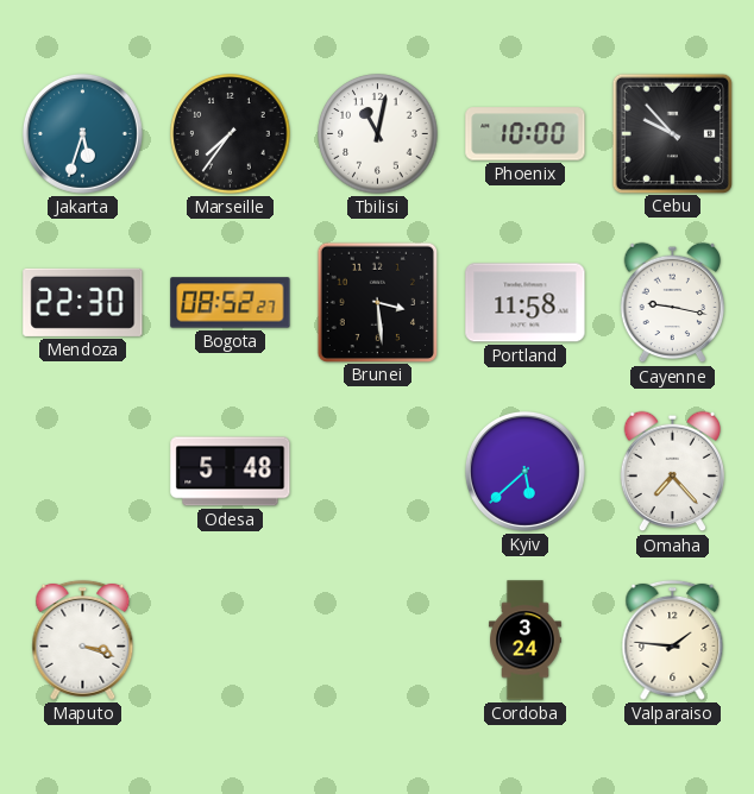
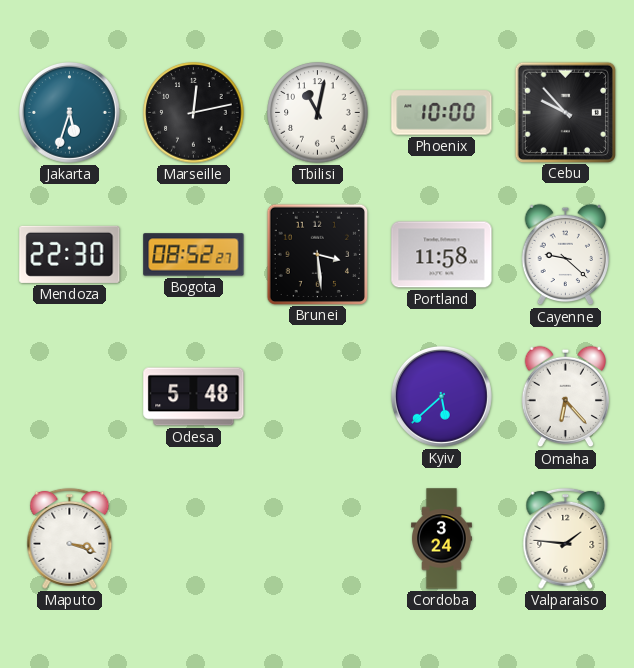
Marseille: 7:36 -> 12:13
Cayenne: 9:17 -> 9:22
Omaha: 7:23 -> 6:23
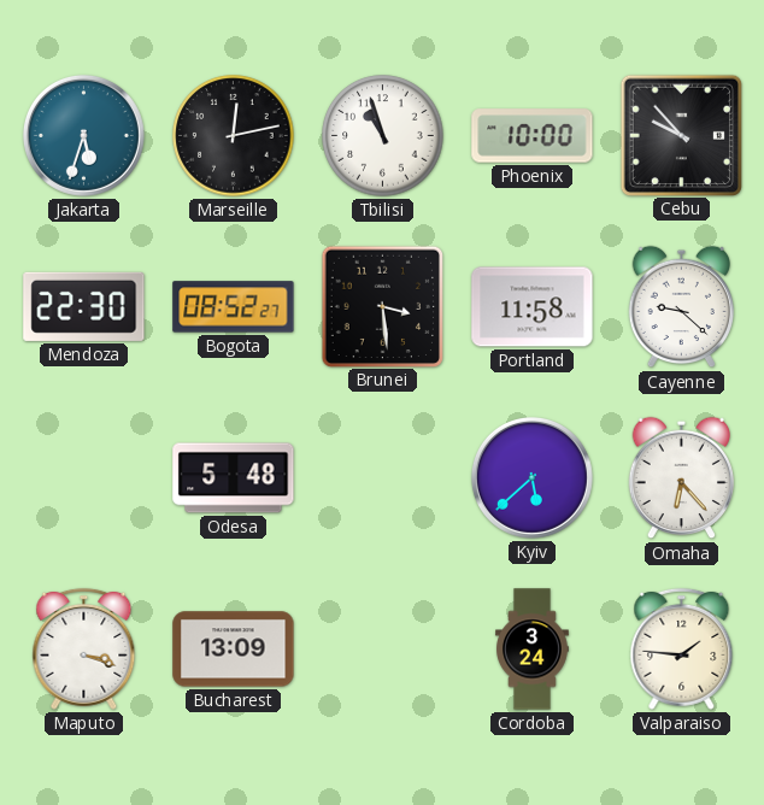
Tbilisi: 11:02 -> 10:57
Bucharest: none -> 13:09
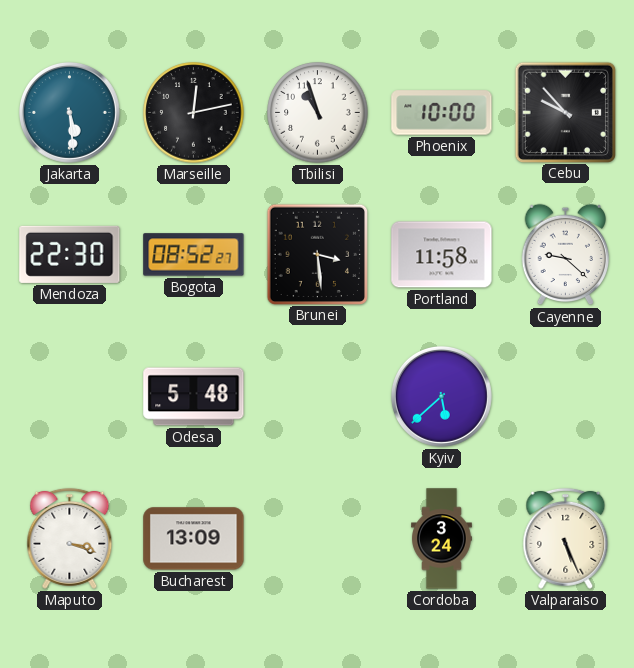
Jakarta: 5:33 -> 5:29
Omaha: 6:23 -> none
Valparaiso: 1:46 -> 5:26
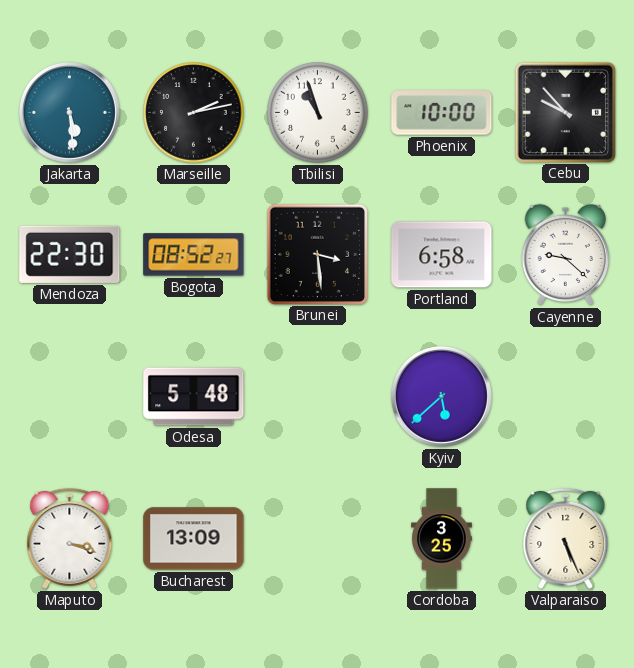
Marseille: 12:13 -> 2:13
Portland: 11:58 -> 6:58
Cordoba: 3:24 -> 3:25
